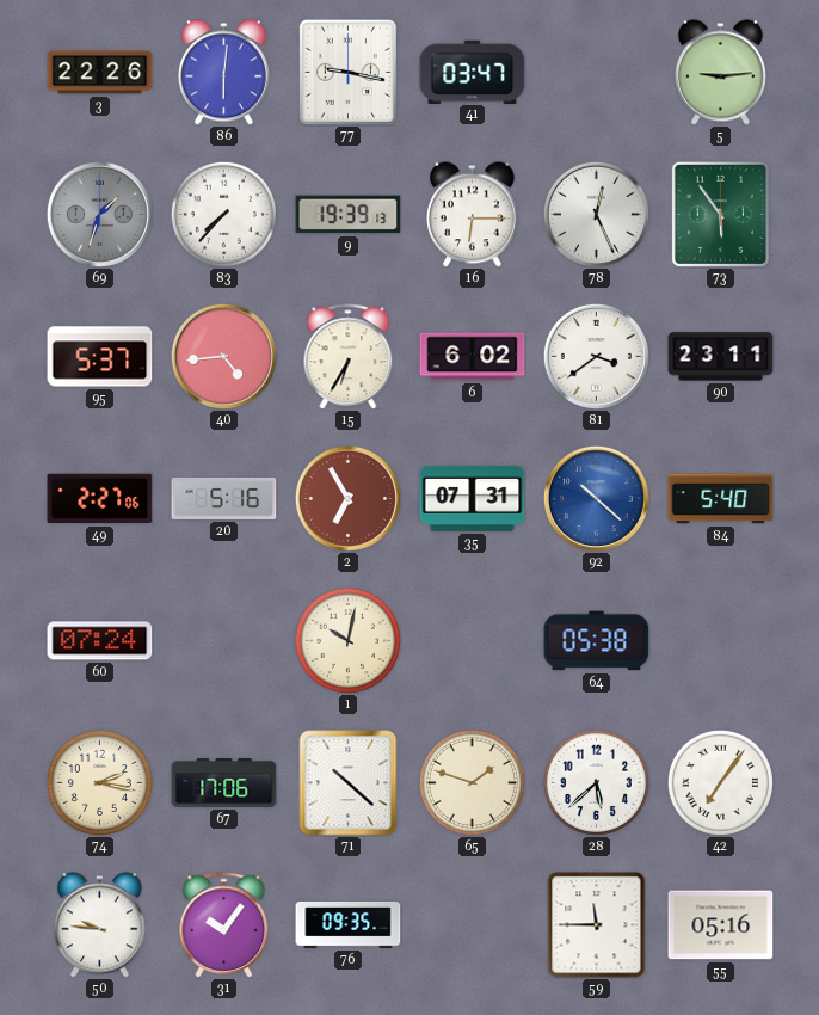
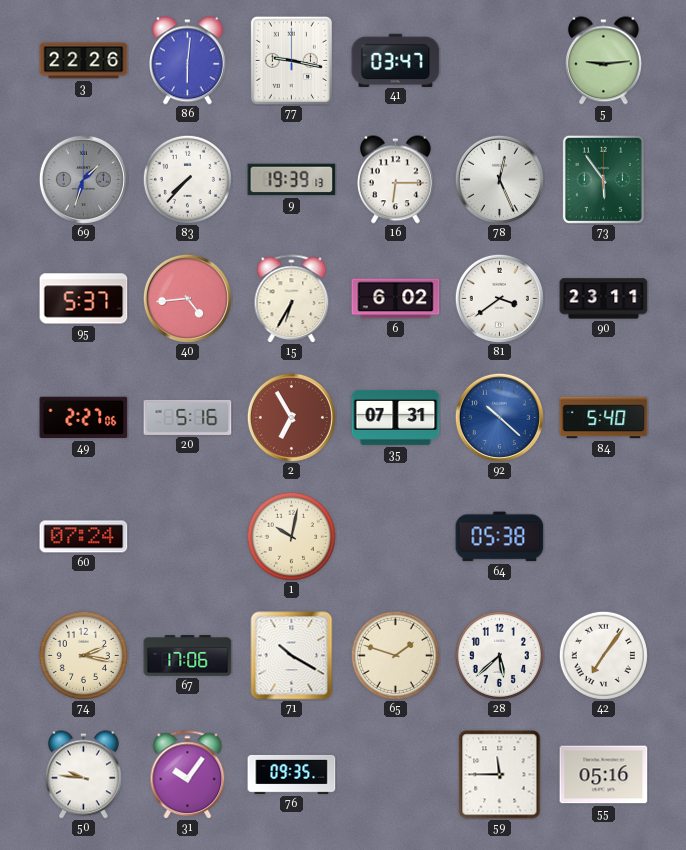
71: 10:22 -> 10:20
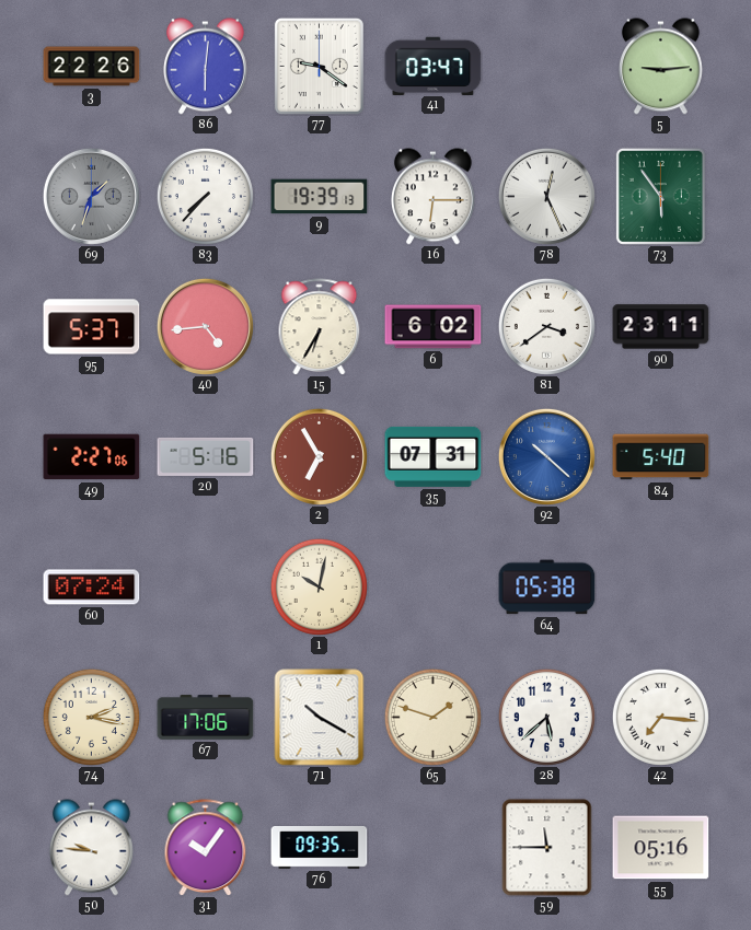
77: 9:17 -> 9:21
42: 7:06 -> 7:16
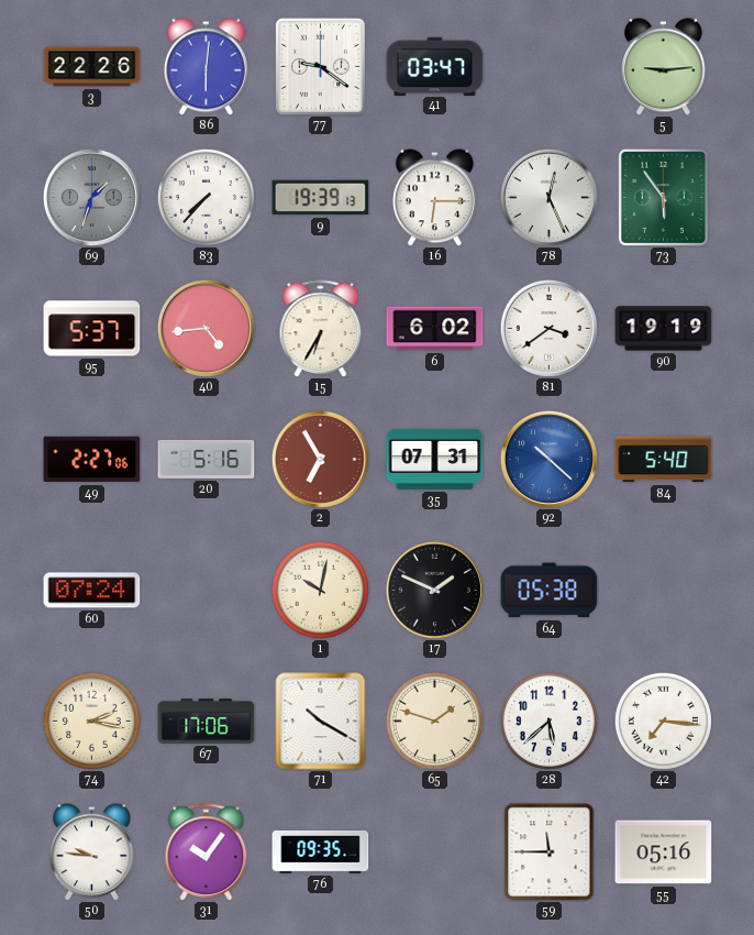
90: 23:11 -> 19:19
17: none -> 1:49
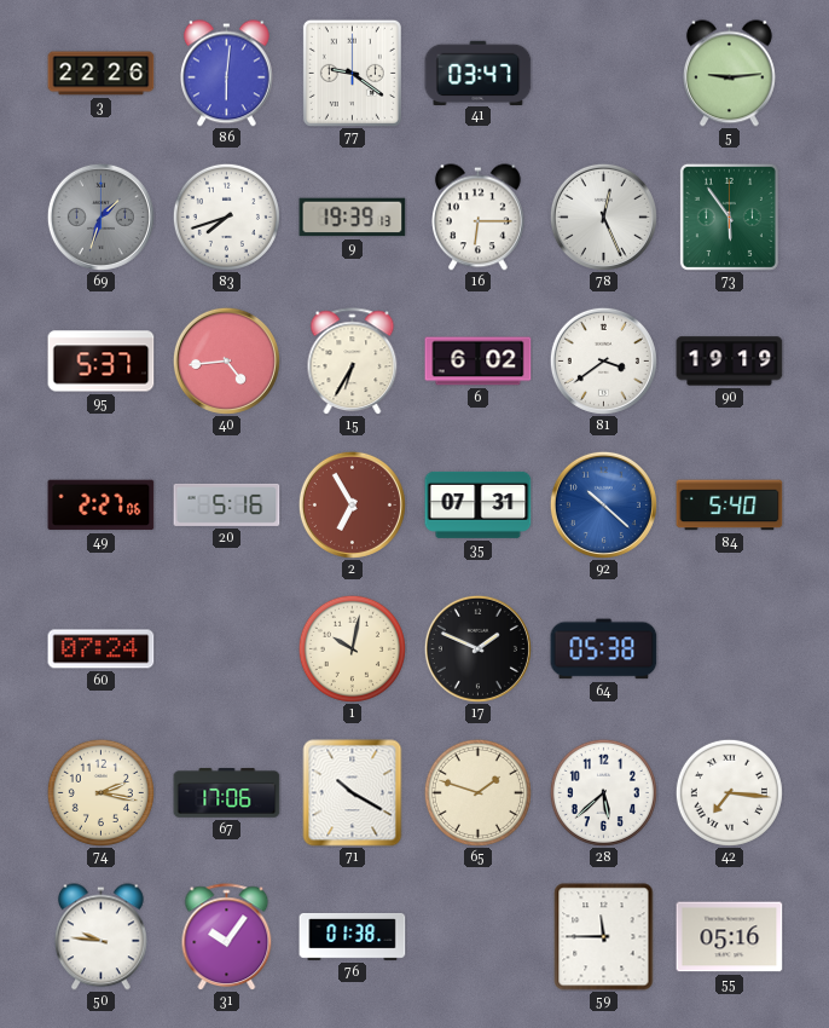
83: 7:37 -> 7:42
76: 09:35 -> 01:38
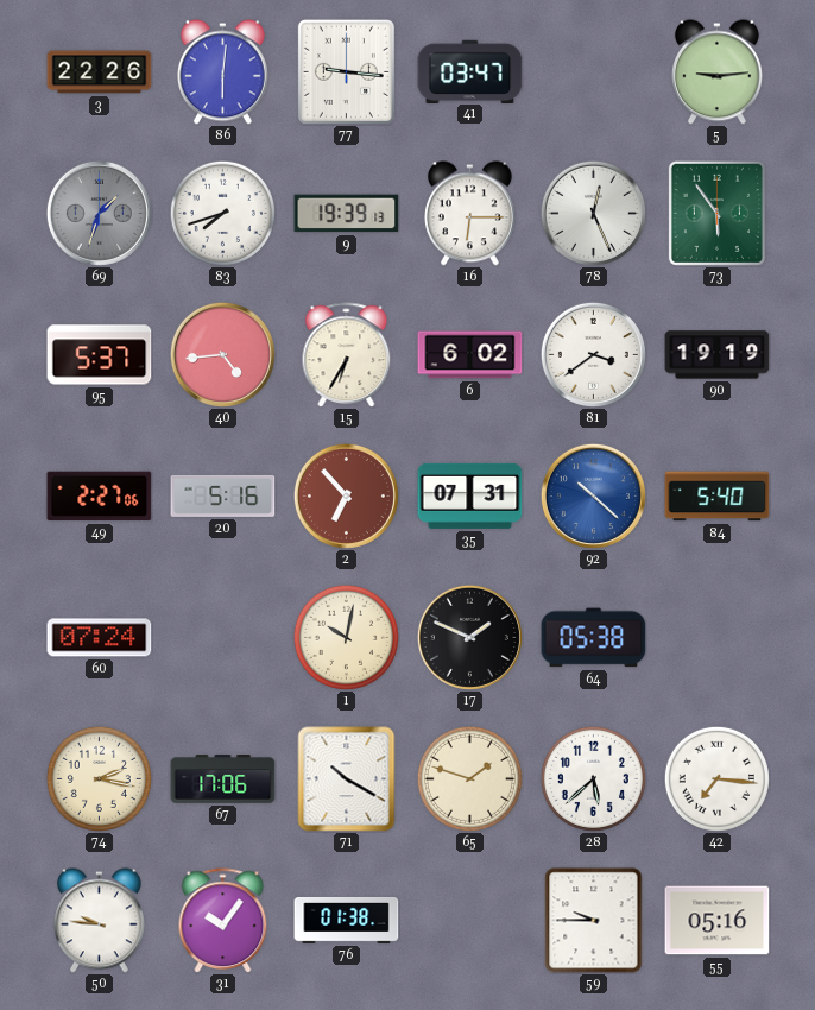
77: 9:21 -> 9:16
2: 6:55 -> 6:53
59: 11:45 -> 9:45
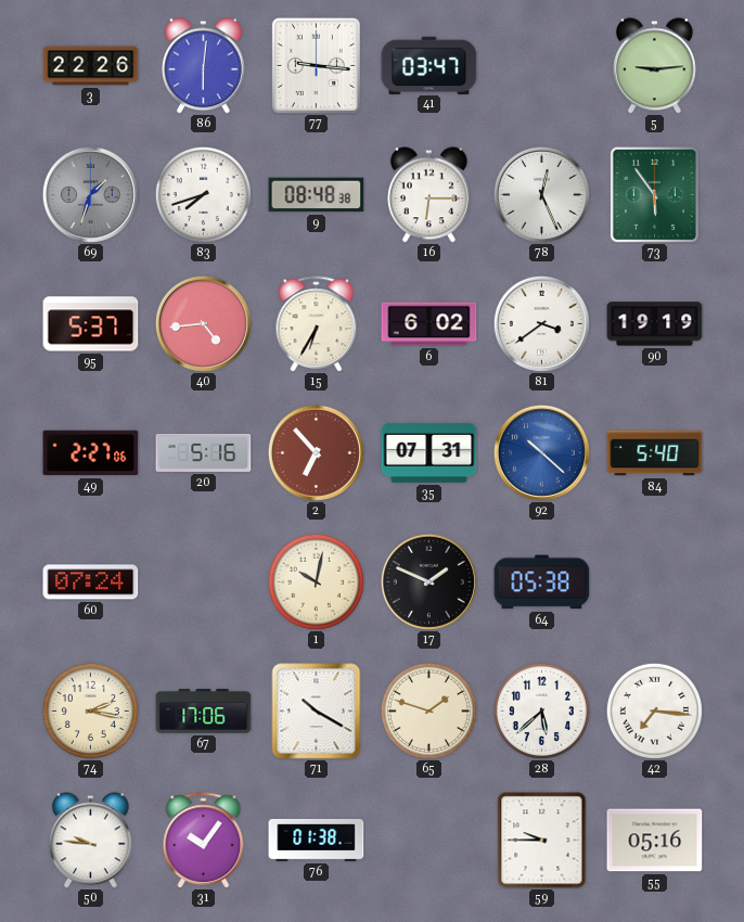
9: 19:39 -> 08:48
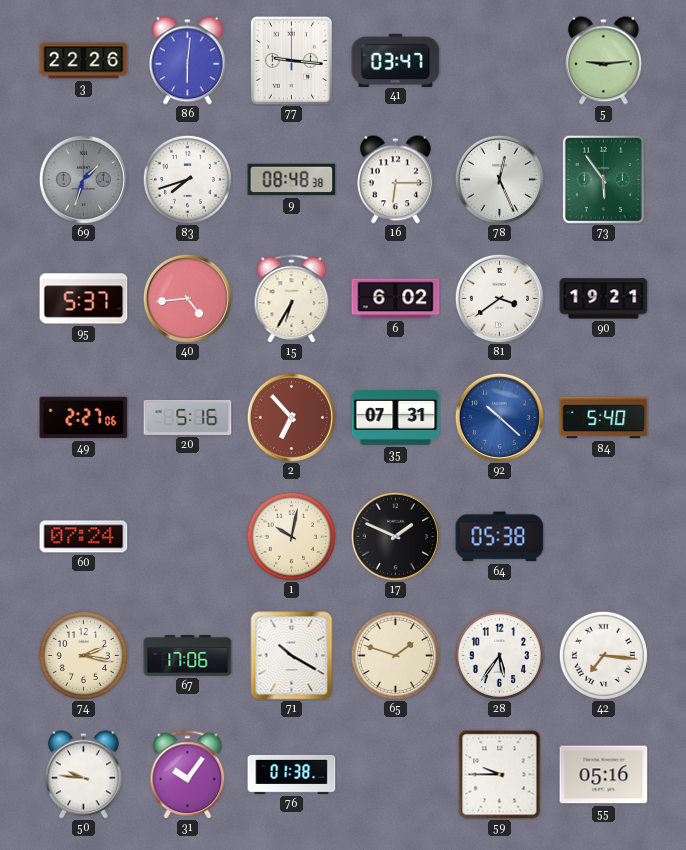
90: 19:19 -> 19:21
28: 5:38 -> 5:36
